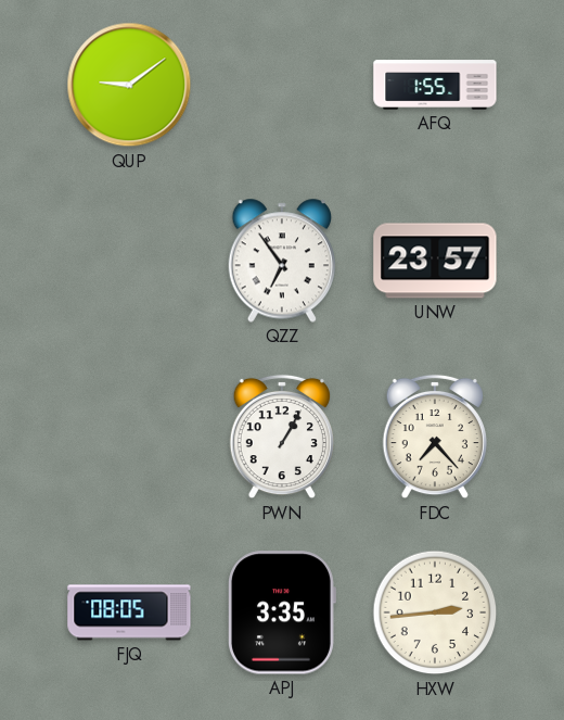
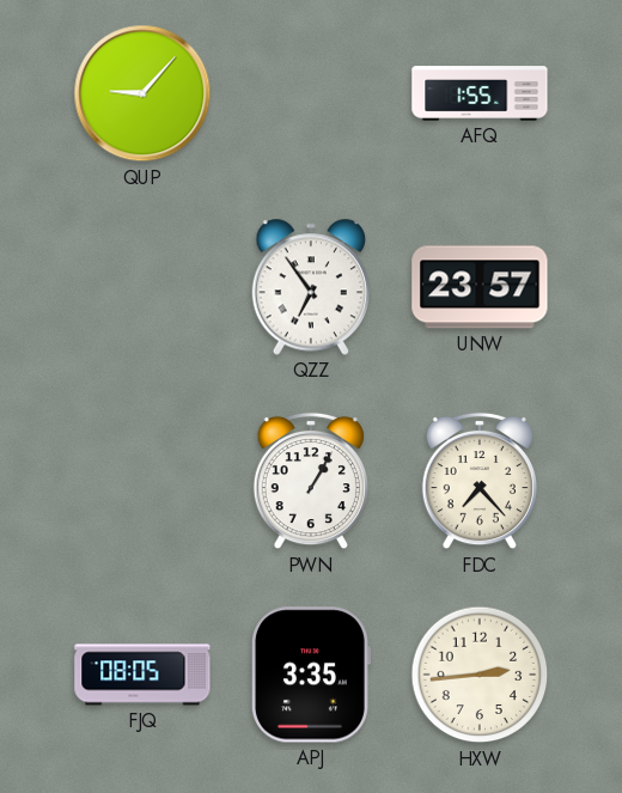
QUP: 9:09 -> 9:07
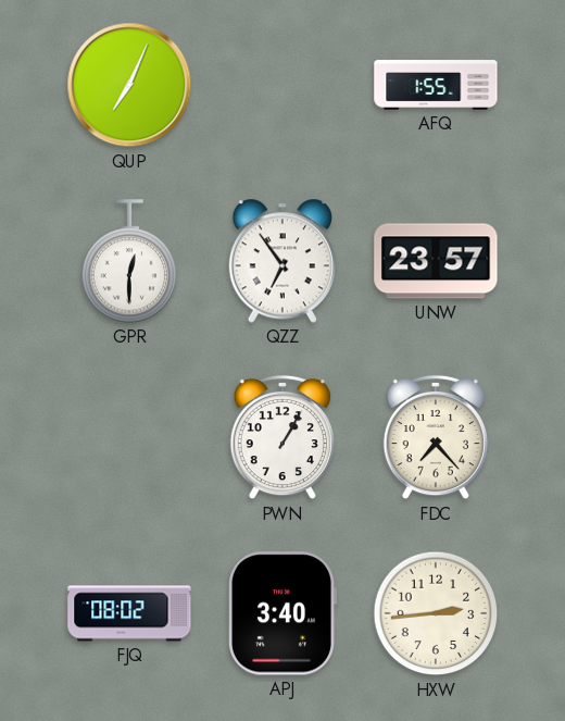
QUP: 9:07 -> 7:04
GPR: none -> 12:30
FJQ: 08:05 -> 08:02
APJ: 3:35 -> 3:40
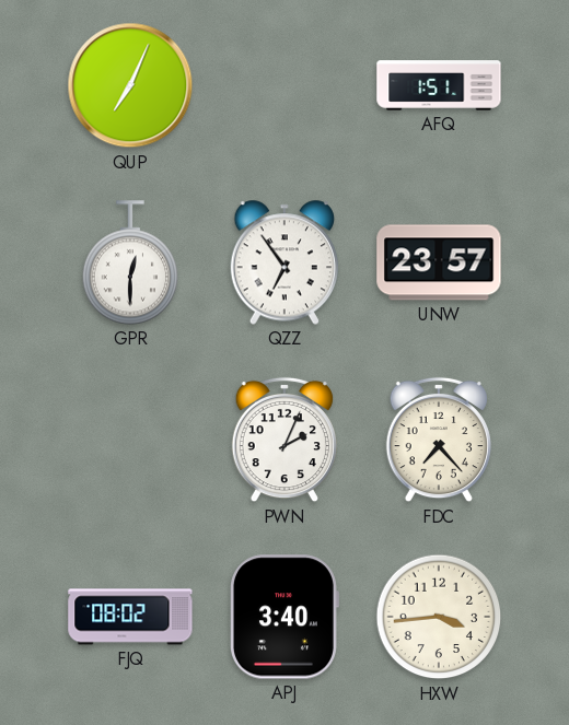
AFQ: 1:55 -> 1:51
PWN: 1:05 -> 2:04
HXW: 2:44 -> 3:44
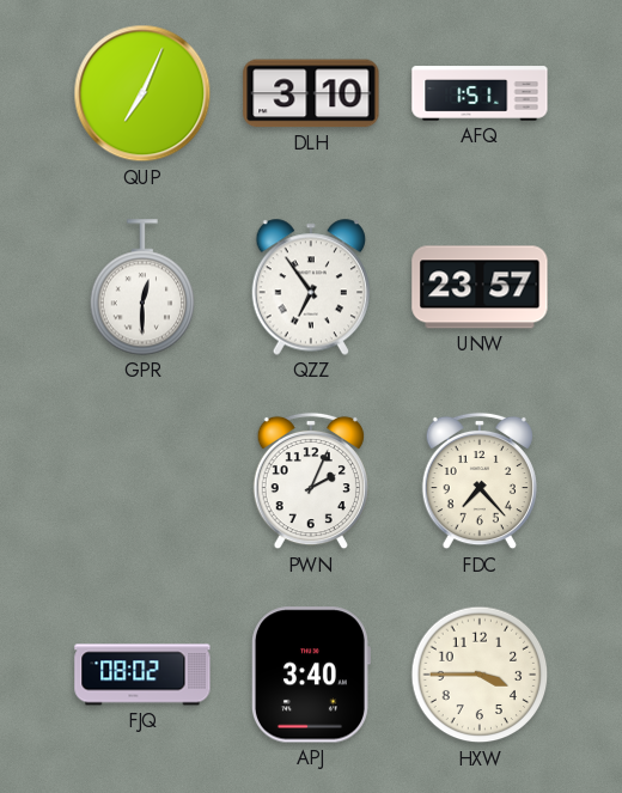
DLH: none -> 3:10
HXW: 3:44 -> 3:45
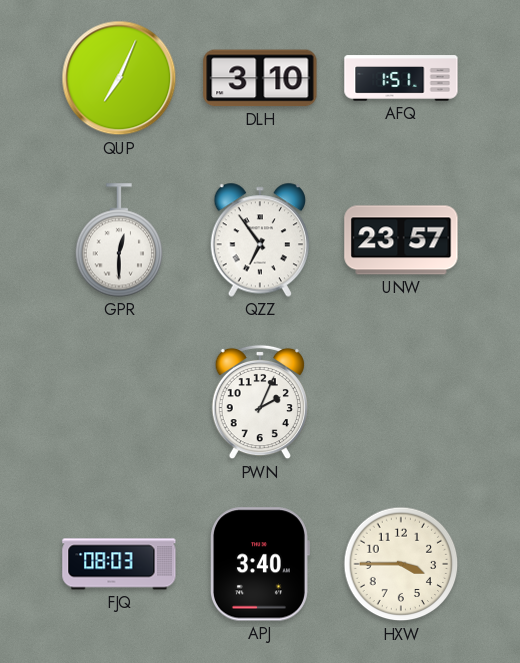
FDC: 7:23 -> none
FJQ: 08:02 -> 08:03
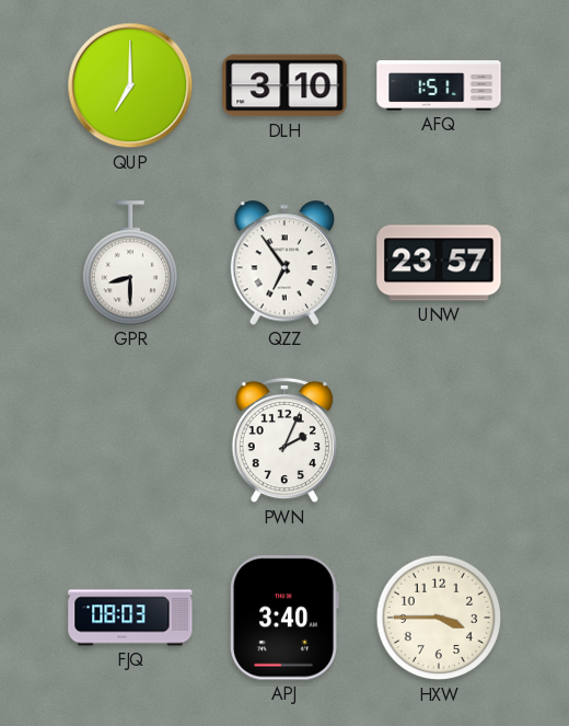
QUP: 7:04 -> 7:00
GPR: 12:30 -> 8:30
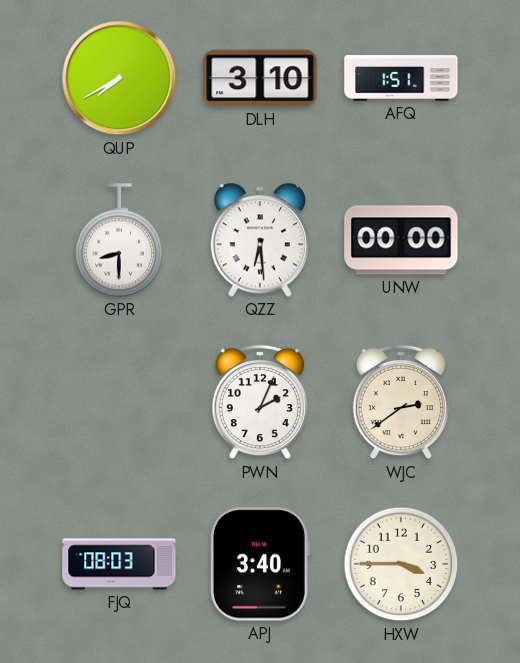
QUP: 7:00 -> 7:40
QZZ: 6:54 -> 6:29
UNW: 23:57 -> 00:00
WJC: none -> 2:39
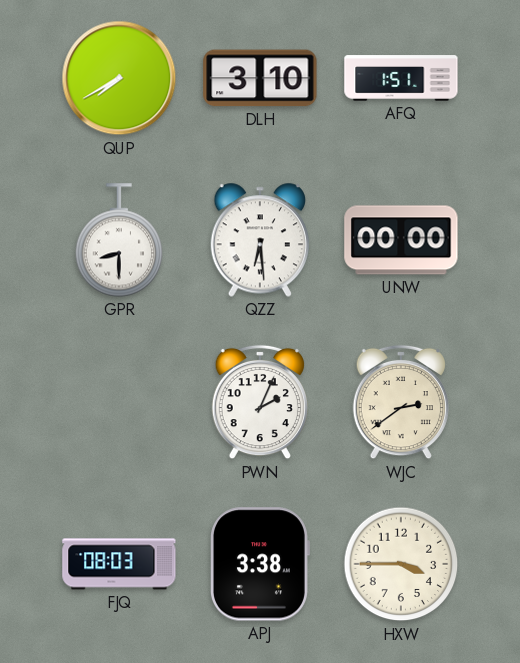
APJ: 3:40 -> 3:38
